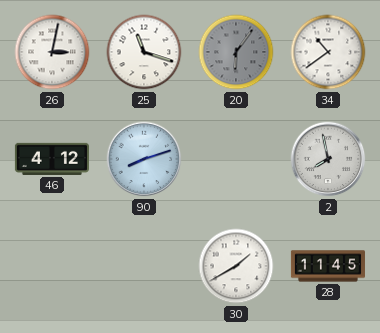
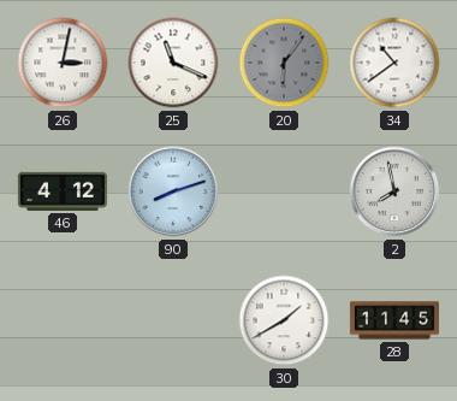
25: 11:18 -> 11:19
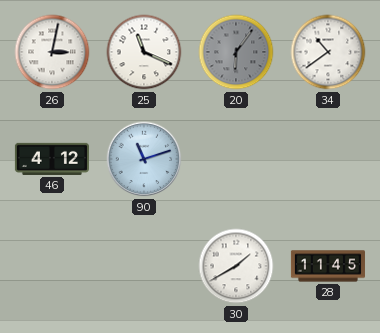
90: 8:12 -> 11:12
2: 7:58 -> none
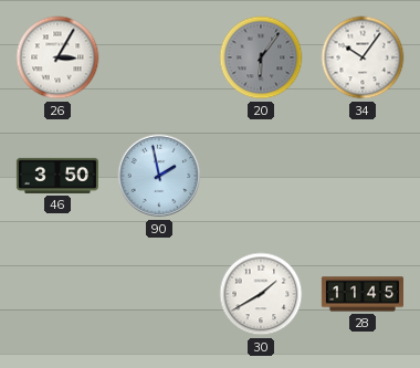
26: 3:02 -> 3:05
25: 11:19 -> none
34: 10:39 -> 10:06
46: 4:12 -> 3:50
90: 11:12 -> 1:58
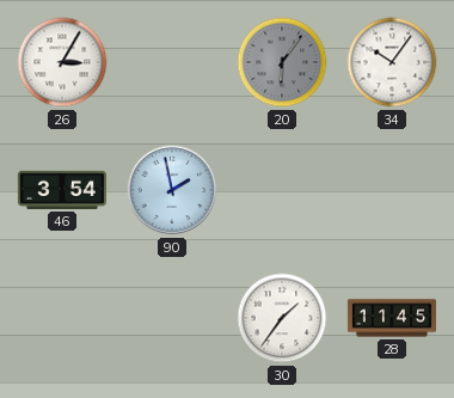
46: 3:50 -> 3:54
30: 1:40 -> 1:36
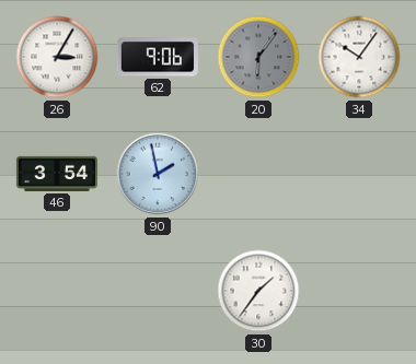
62: none -> 9:06
28: 11:45 -> none
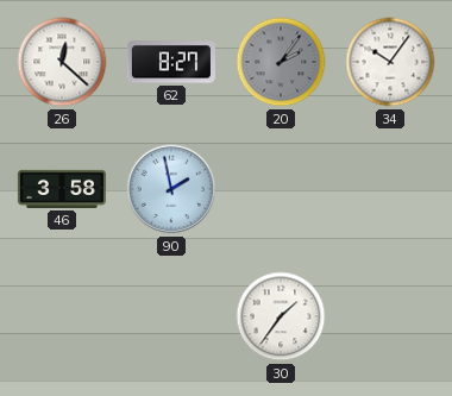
26: 3:05 -> 12:22
62: 9:06 -> 8:27
20: 6:06 -> 2:06
46: 3:54 -> 3:58
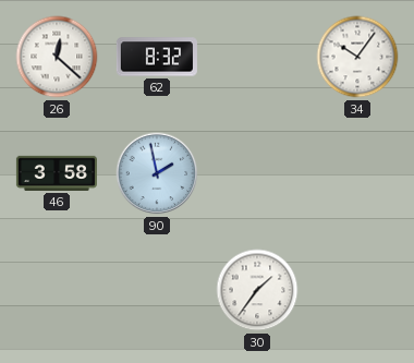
62: 8:27 -> 8:32
20: 2:06 -> none
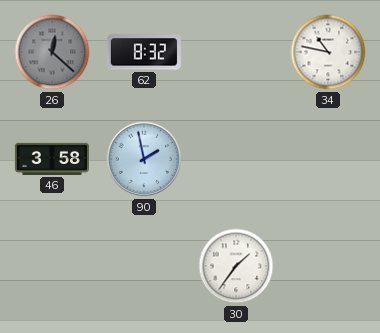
26 dial: white -> grey
34: 10:06 -> 10:47
